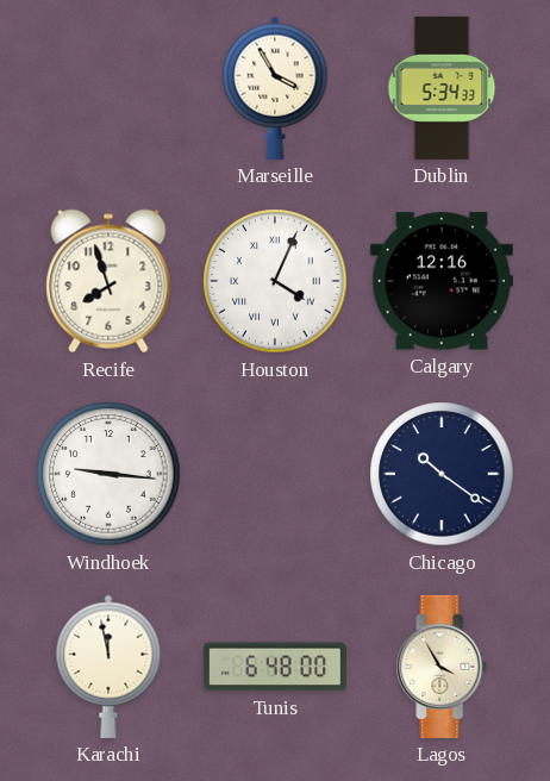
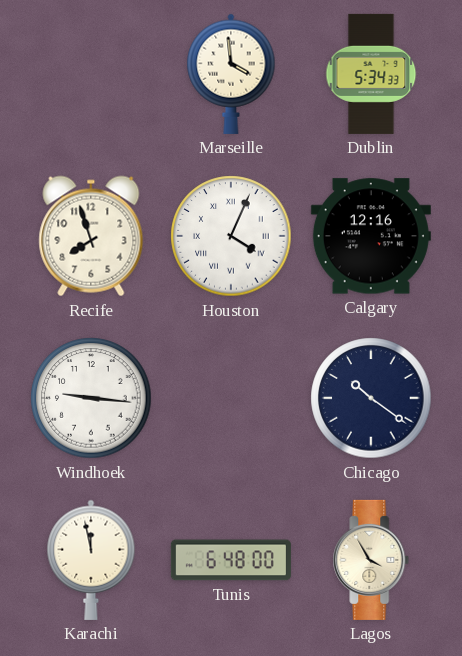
Marseille: 3:55 -> 3:59
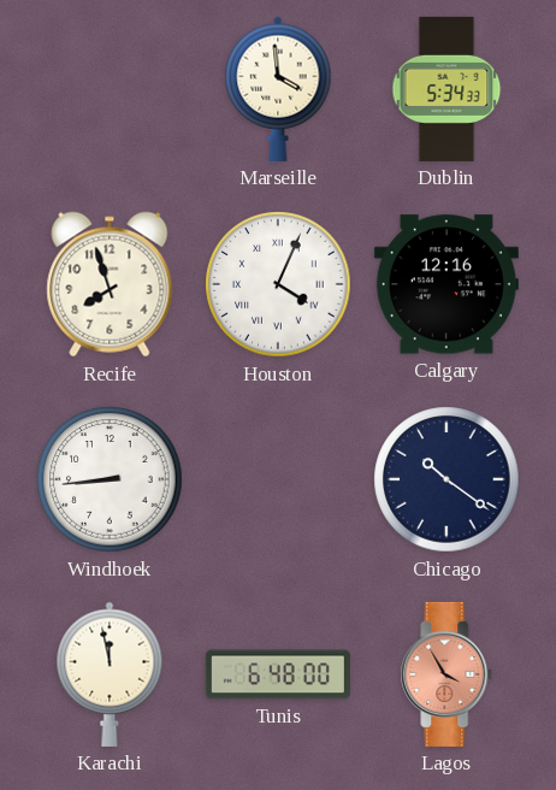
Windhoek: 9:16 -> 8:44
Lagos dial: cream -> salmon
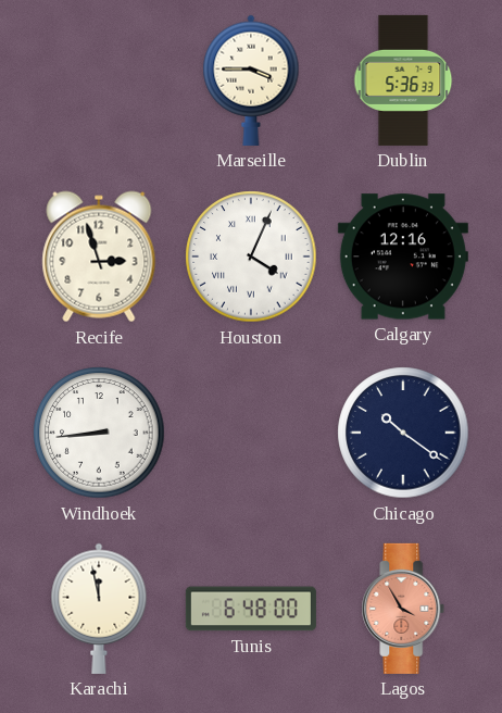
Marseille: 3:59 -> 3:45
Dublin: 5:34 -> 5:36
Recife: 7:57 -> 2:57
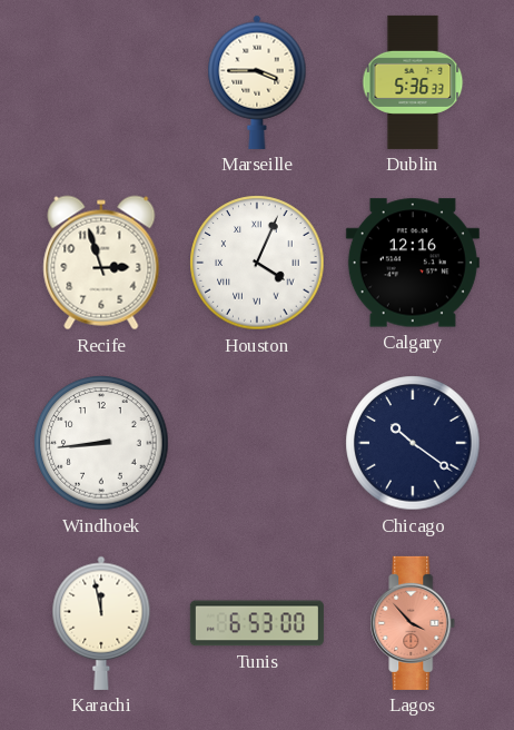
Tunis: 6:48 -> 6:53
Lagos: 3:55 -> 3:53
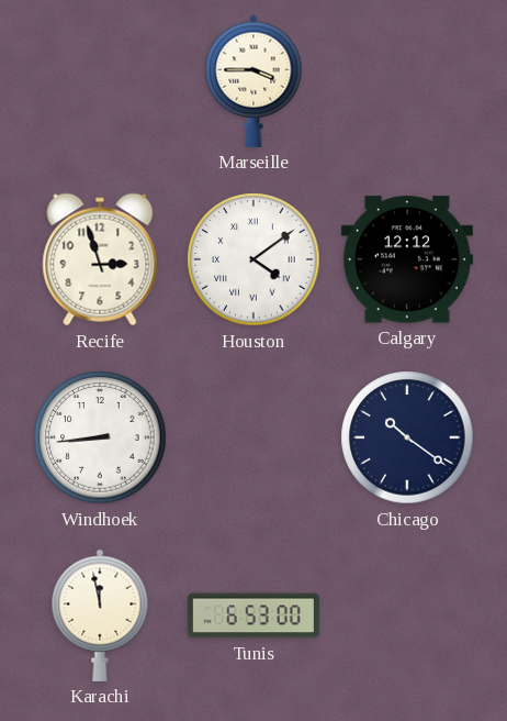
Dublin: 5:36 -> none
Houston: 4:04 -> 4:09
Calgary: 12:16 -> 12:12
Lagos: 3:53 -> none
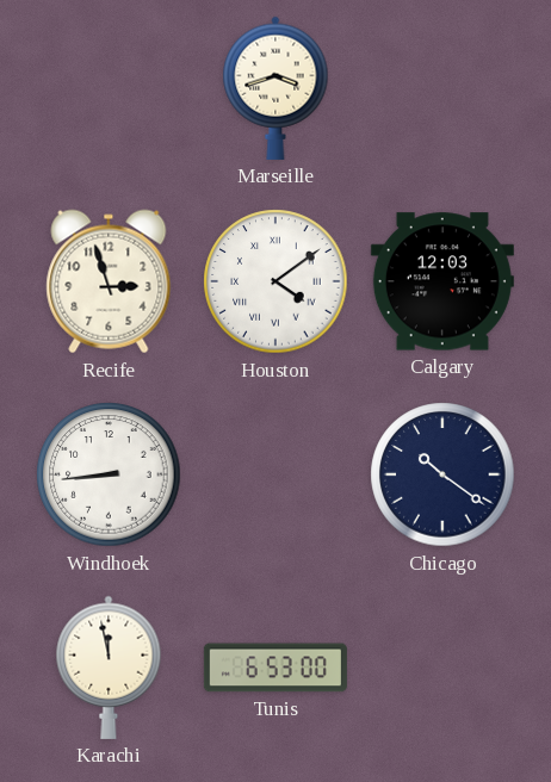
Marseille: 3:45 -> 3:42
Calgary: 12:12 -> 12:03
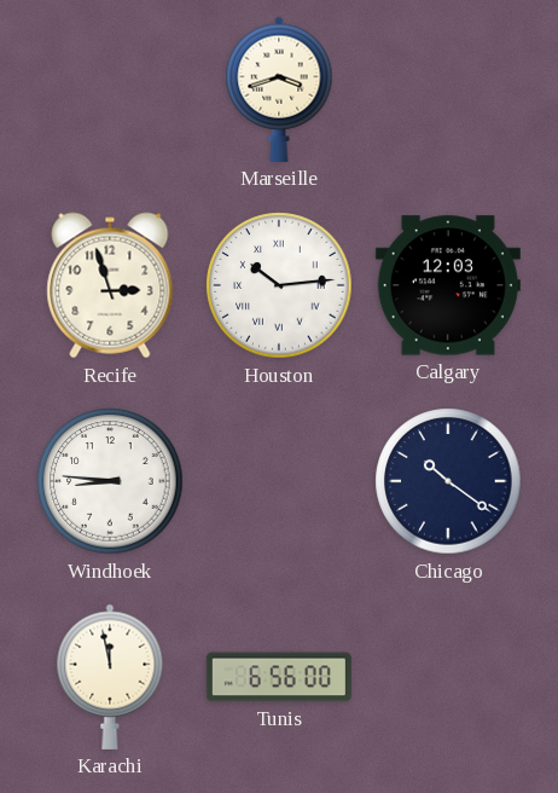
Houston: 4:09 -> 10:14
Windhoek: 8:44 -> 8:46
Tunis: 6:53 -> 6:56
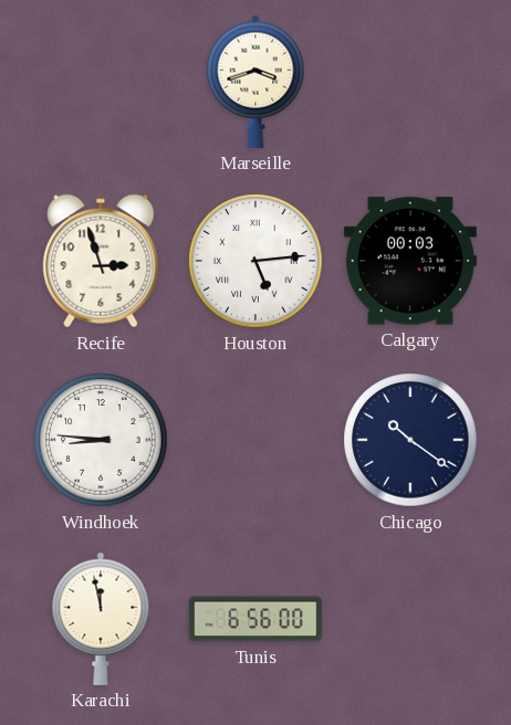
Houston: 10:14 -> 5:14
Calgary: 12:03 -> 00:03
